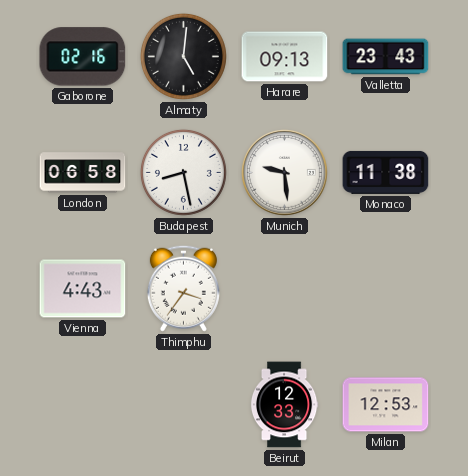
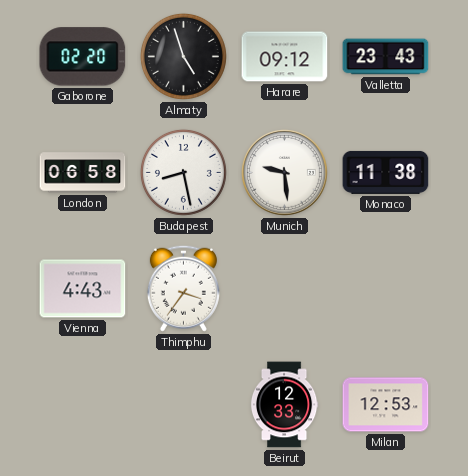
Gaborone: 02:16 -> 02:20
Almaty: 5:01 -> 4:57
Harare: 09:13 -> 09:12
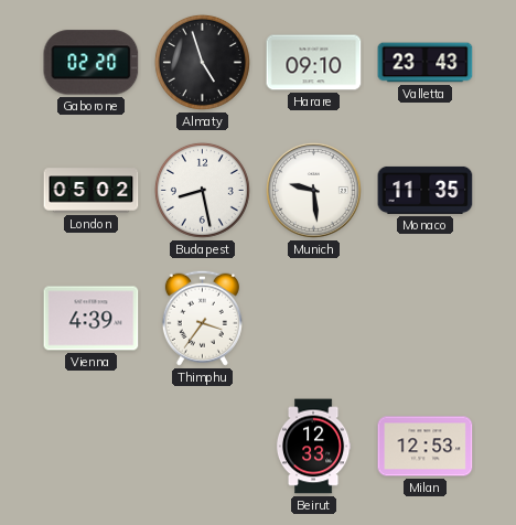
Harare: 09:12 -> 09:10
London: 06:58 -> 05:02
Monaco: 11:38 -> 11:35
Vienna: 4:43 -> 4:39
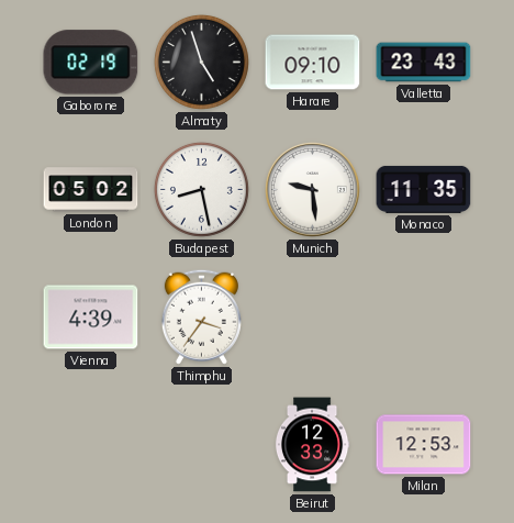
Gaborone: 02:20 -> 02:19
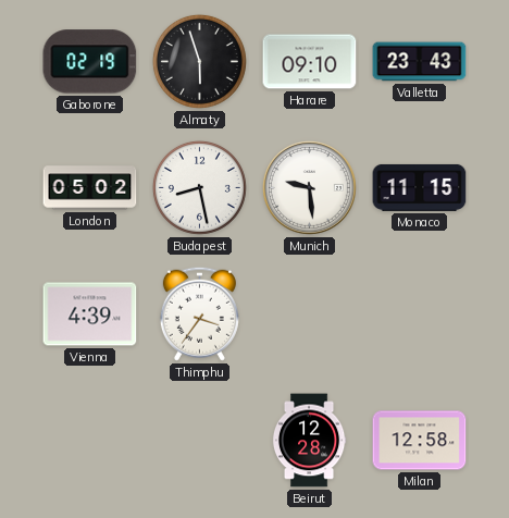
Almaty: 4:57 -> 5:57
Monaco: 11:35 -> 11:15
Beirut: 12:33 -> 12:28
Milan: 12:53 -> 12:58
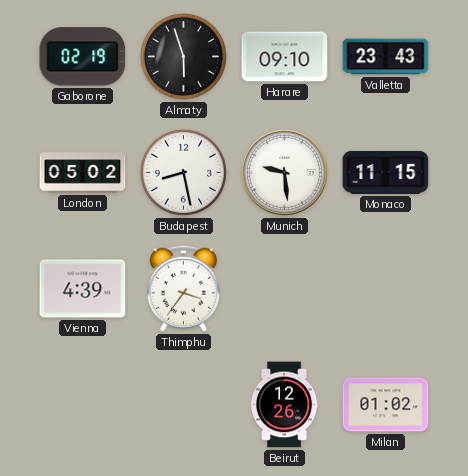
Beirut: 12:28 -> 12:26
Milan: 12:58 -> 01:02
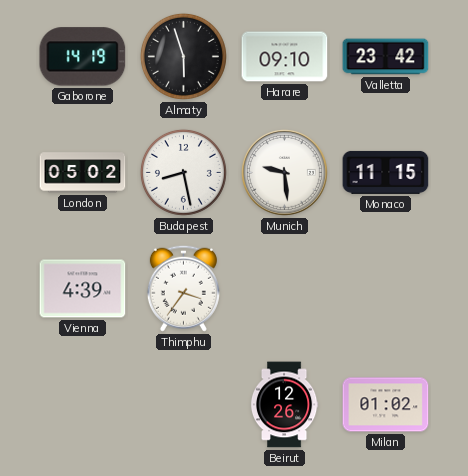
Gaborone: 02:19 -> 14:19
Valletta: 23:43 -> 23:42
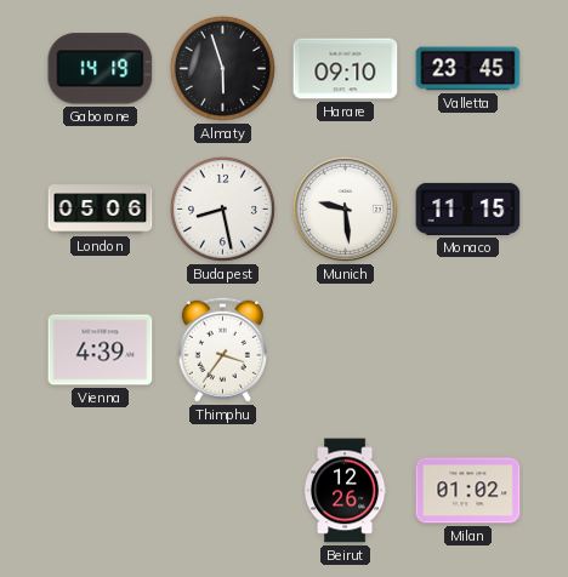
Valletta: 23:42 -> 23:45
London: 05:02 -> 05:06
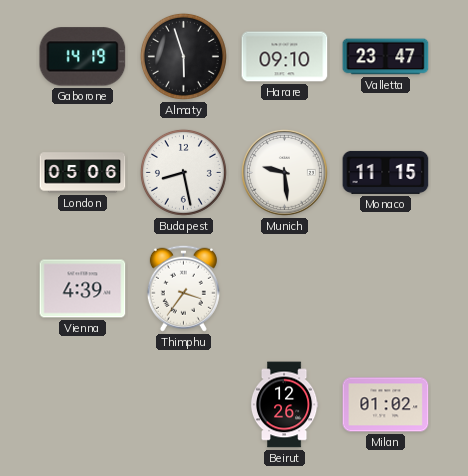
Valletta: 23:45 -> 23:47
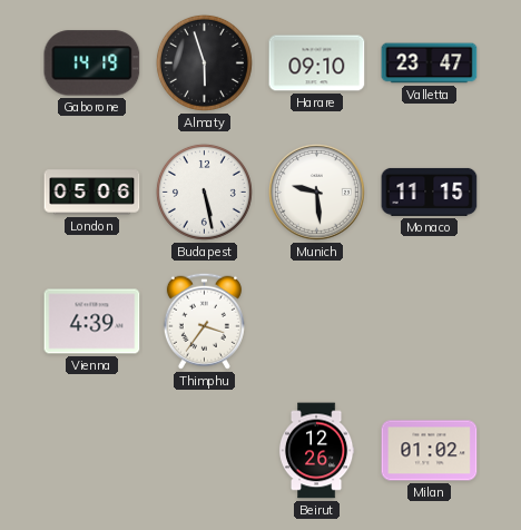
Budapest: 8:28 -> 5:28
